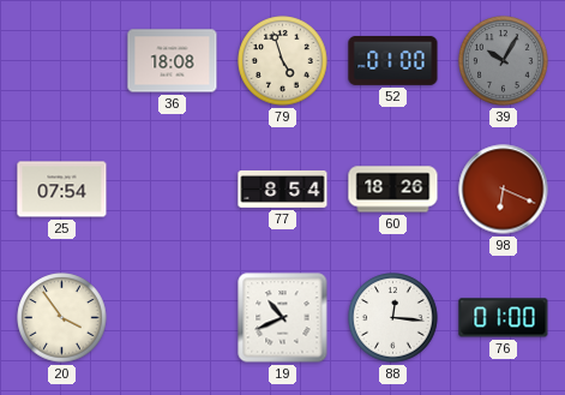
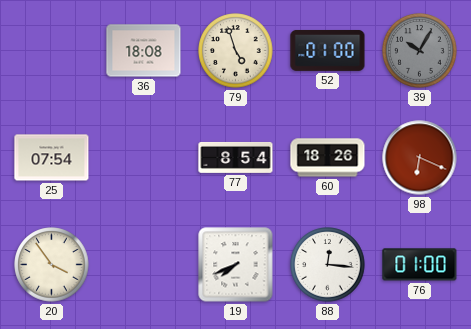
19: 10:41 -> 7:41
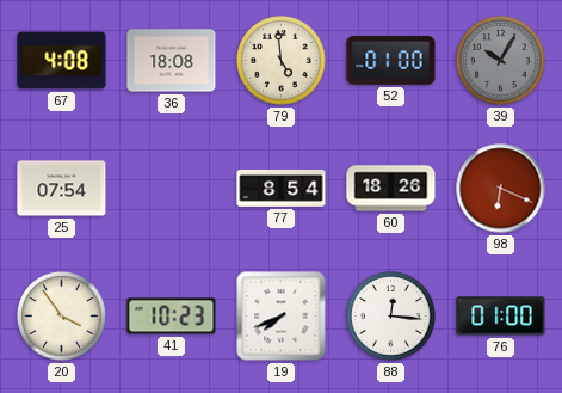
67: none -> 4:08
79: 4:57 -> 4:59
41: none -> 10:23
